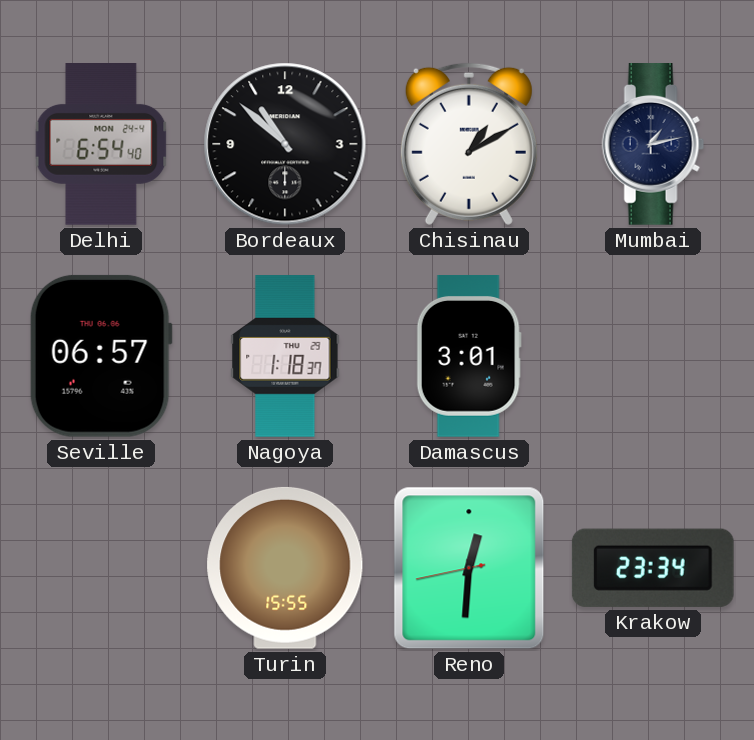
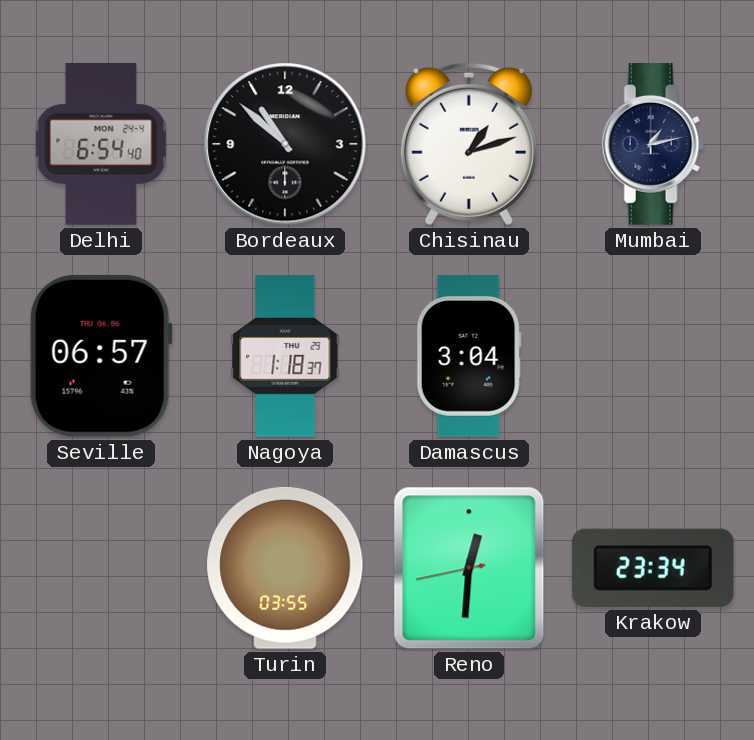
Chisinau: 1:10 -> 1:12
Damascus: 3:01 -> 3:04
Turin: 15:55 -> 03:55
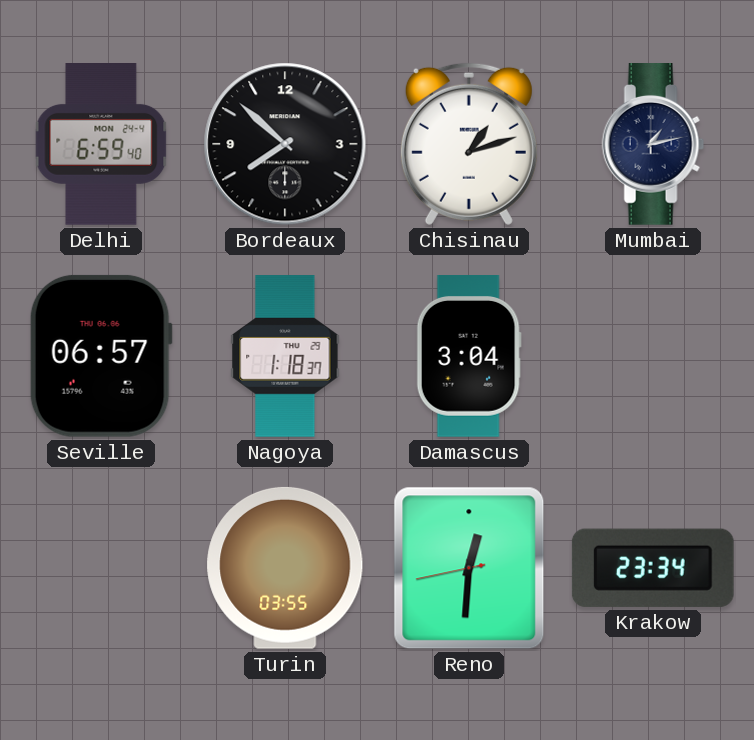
Delhi: 6:54 -> 6:59
Bordeaux: 10:52 -> 7:52
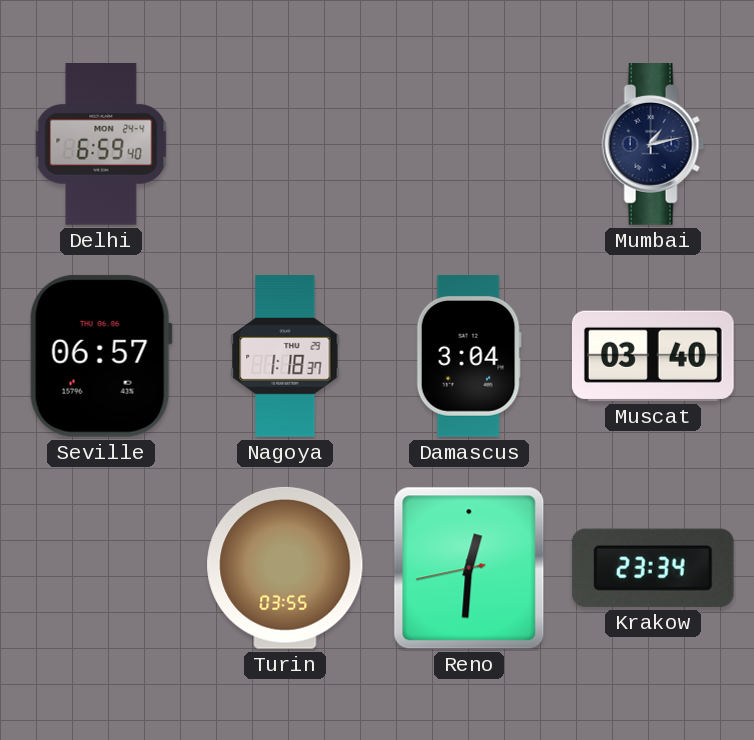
Bordeaux: 7:52 -> none
Chisinau: 1:12 -> none
Muscat: none -> 03:40
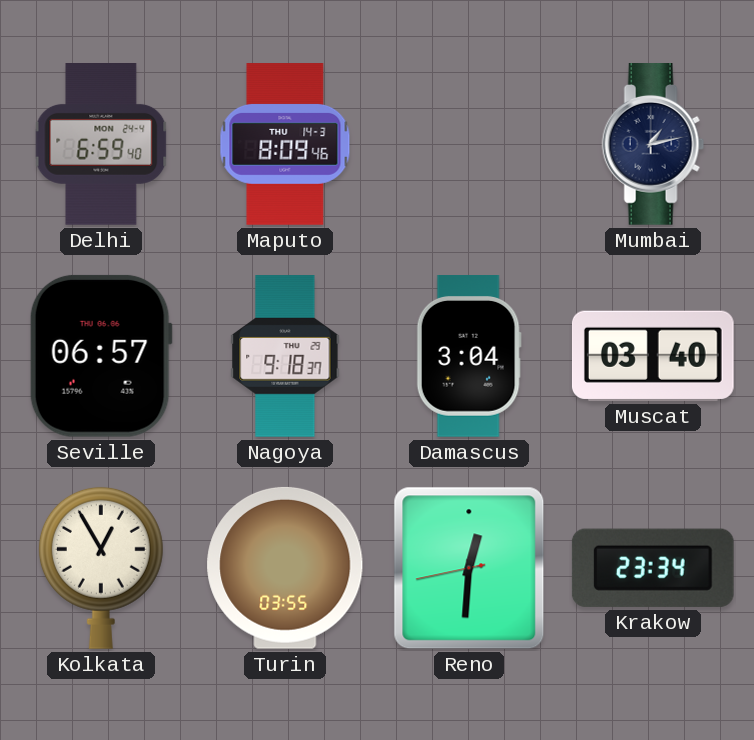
Maputo: none -> 8:09
Nagoya: 1:18 -> 9:18
Kolkata: none -> 12:55
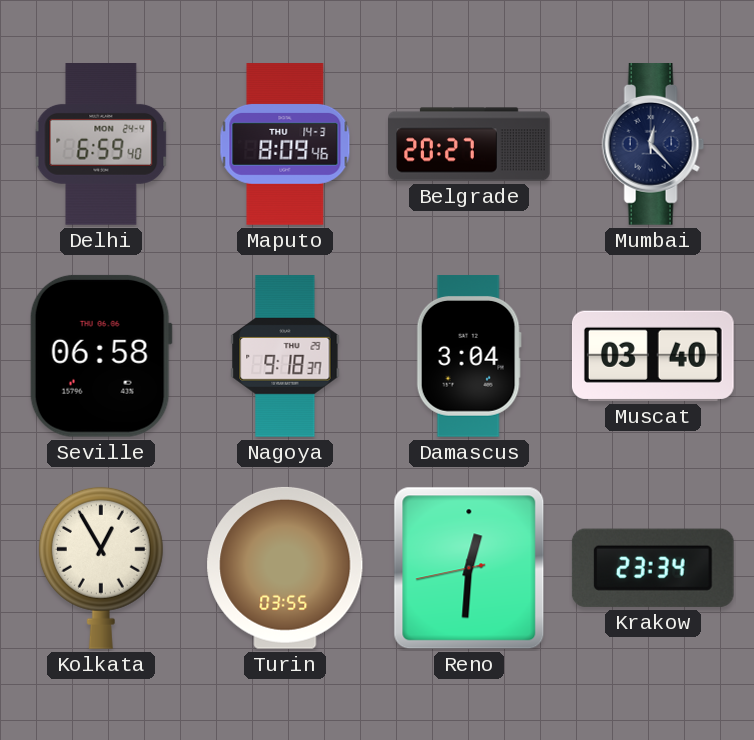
Belgrade: none -> 20:27
Mumbai: 1:13 -> 12:23
Seville: 06:57 -> 06:58
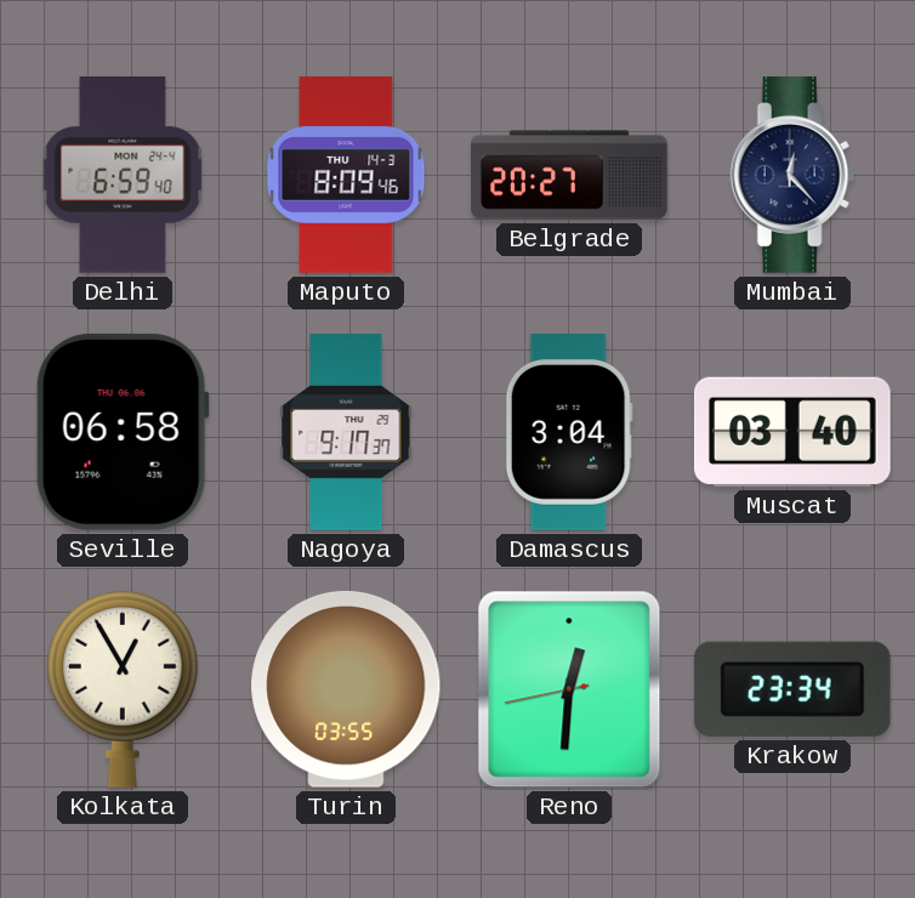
Nagoya: 9:18 -> 9:17
